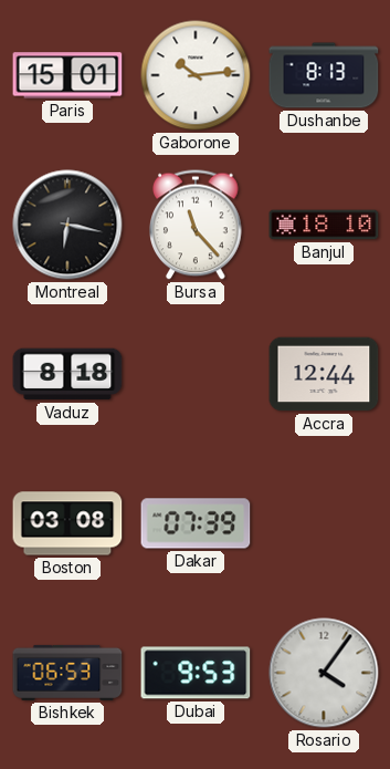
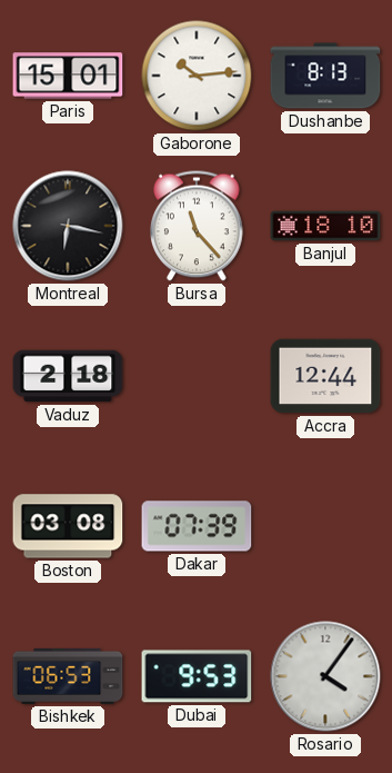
Vaduz: 8:18 -> 2:18
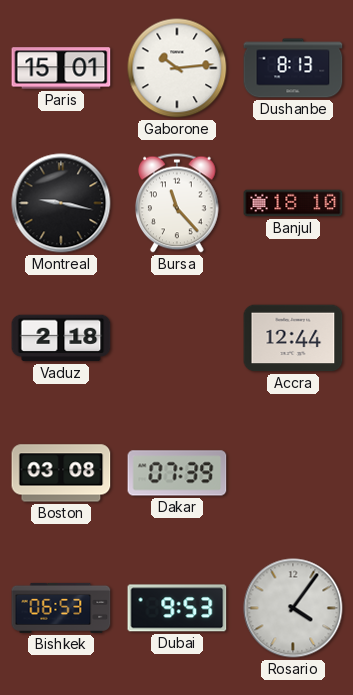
Montreal: 6:17 -> 9:17
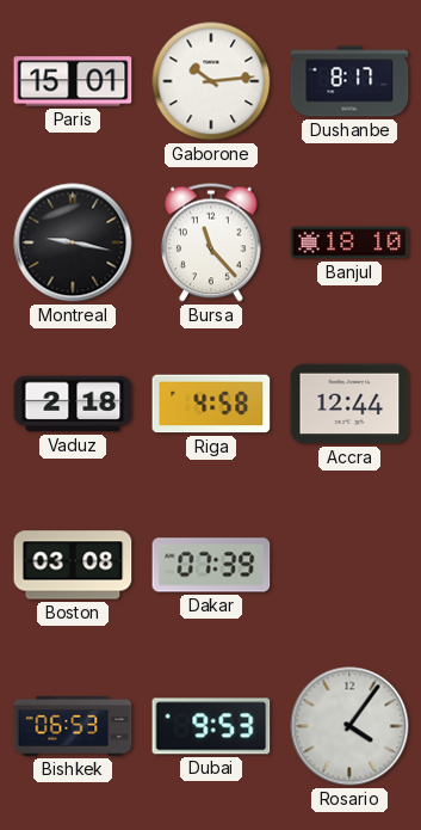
Dushanbe: 8:13 -> 8:17
Riga: none -> 4:58
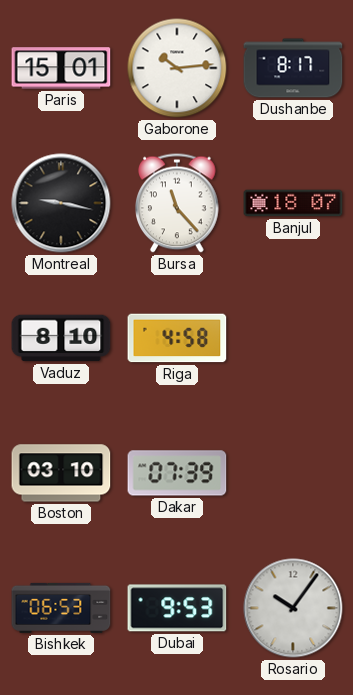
Banjul: 18:10 -> 18:07
Vaduz: 2:18 -> 8:10
Accra: 12:44 -> none
Boston: 03:08 -> 03:10
Rosario: 4:06 -> 10:06
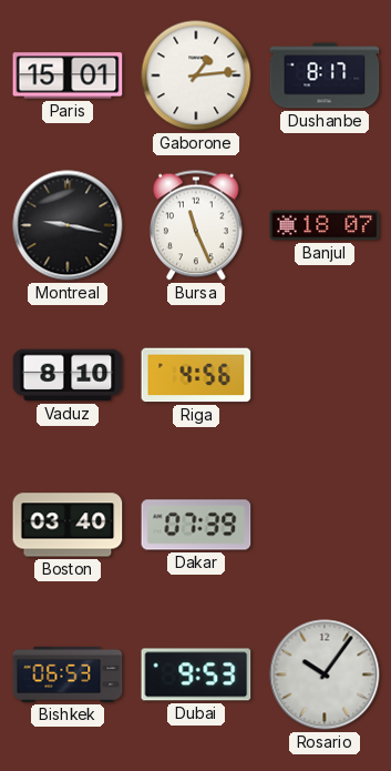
Gaborone: 10:14 -> 1:14
Bursa: 11:23 -> 11:26
Riga: 4:58 -> 4:56
Boston: 03:10 -> 03:40
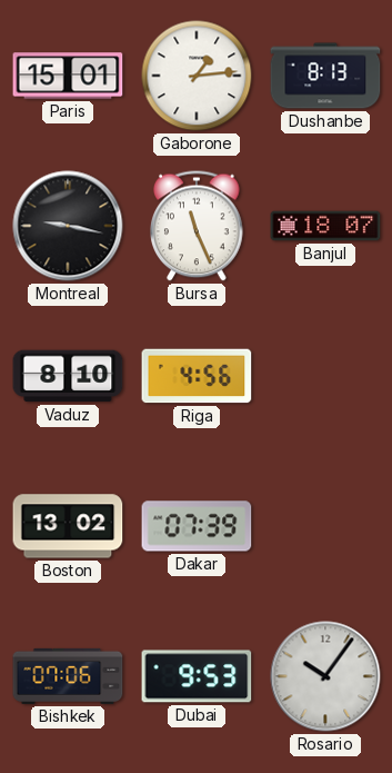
Dushanbe: 8:17 -> 8:13
Boston: 03:40 -> 13:02
Bishkek: 06:53 -> 07:06
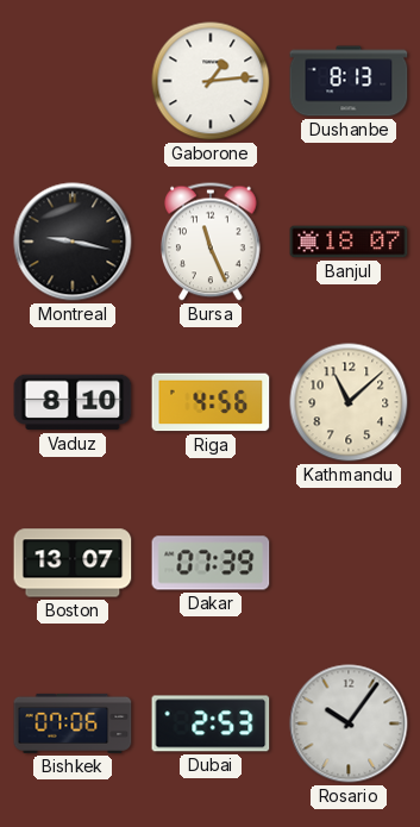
Paris: 15:01 -> none
Kathmandu: none -> 11:08
Boston: 13:02 -> 13:07
Dubai: 9:53 -> 2:53
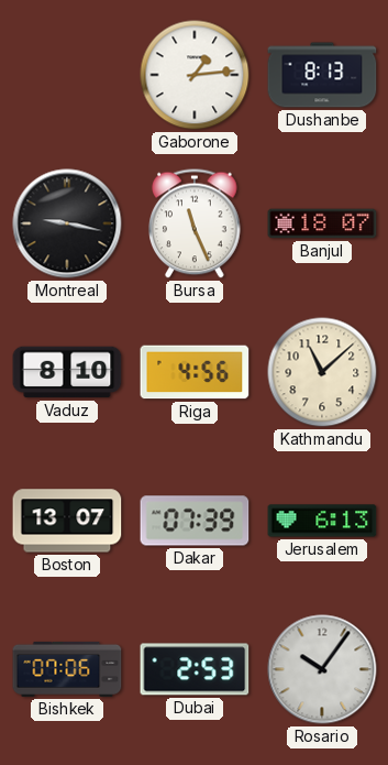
Jerusalem: none -> 6:13
